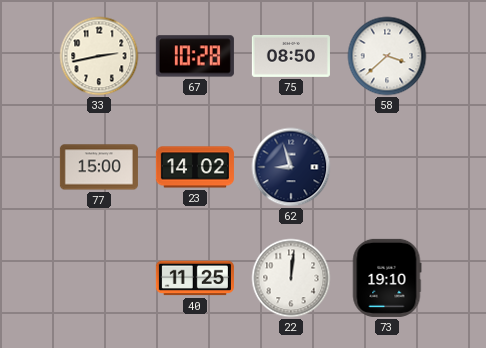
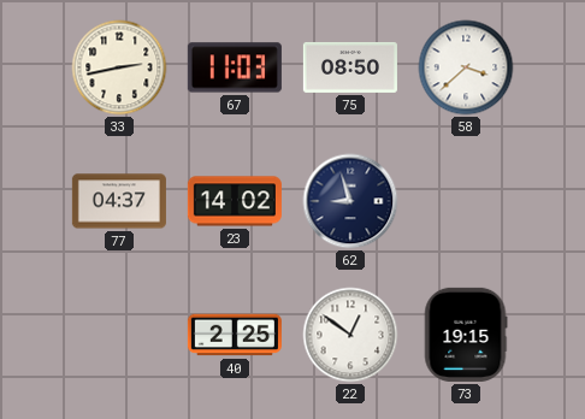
67: 10:28 -> 11:03
77: 15:00 -> 04:37
40: 11:25 -> 2:25
22: 12:01 -> 12:51
73: 19:10 -> 19:15
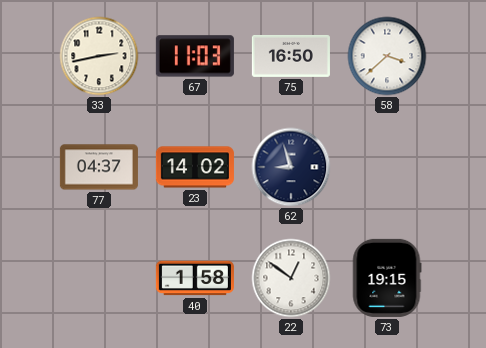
75: 08:50 -> 16:50
40: 2:25 -> 1:58
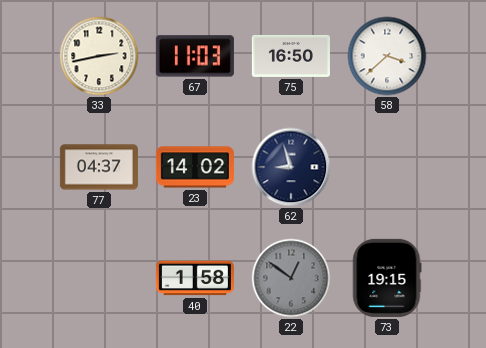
22 dial: white -> grey
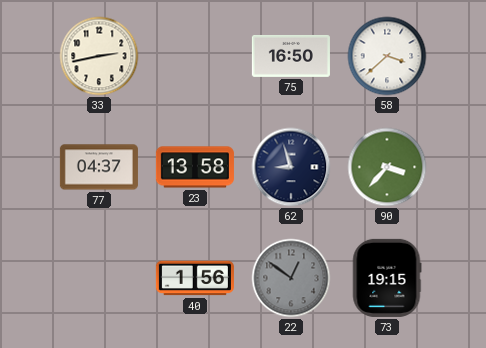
67: 11:03 -> none
23: 14:02 -> 13:58
90: none -> 3:37
40: 1:58 -> 1:56
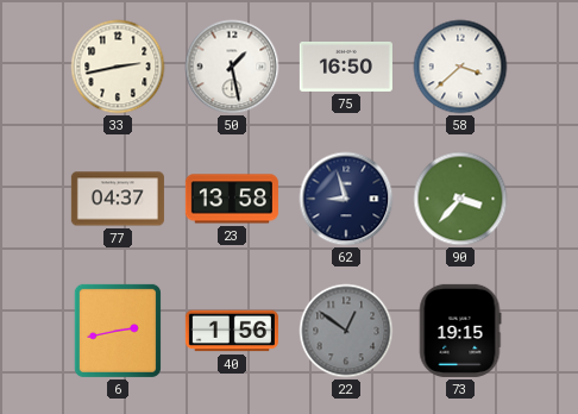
50: none -> 1:28
6: none -> 2:43
